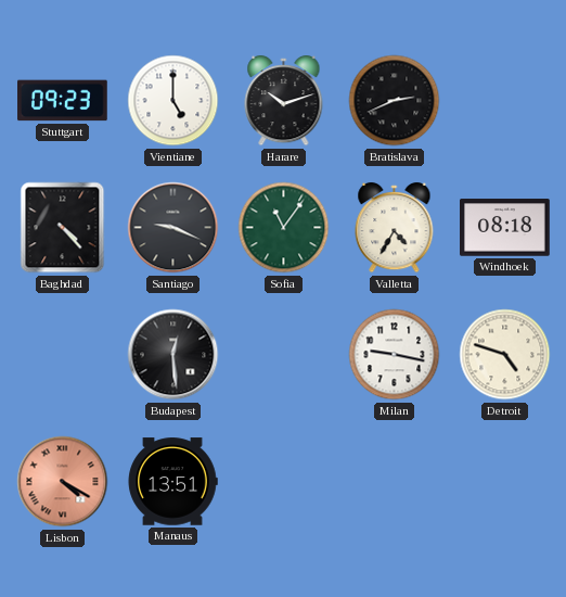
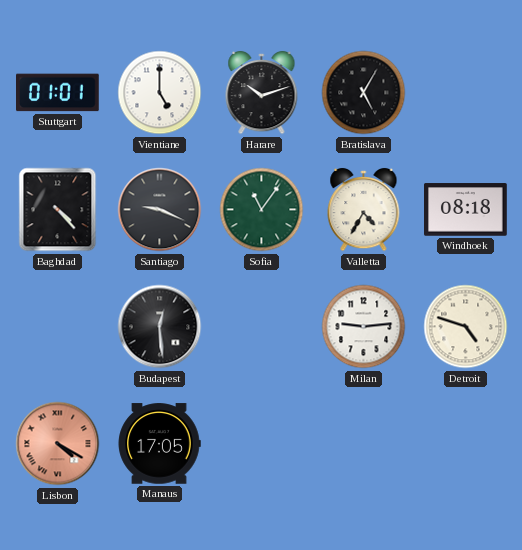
Stuttgart: 09:23 -> 01:01
Bratislava: 2:41 -> 5:05
Milan: 9:17 -> 9:14
Manaus: 13:51 -> 17:05
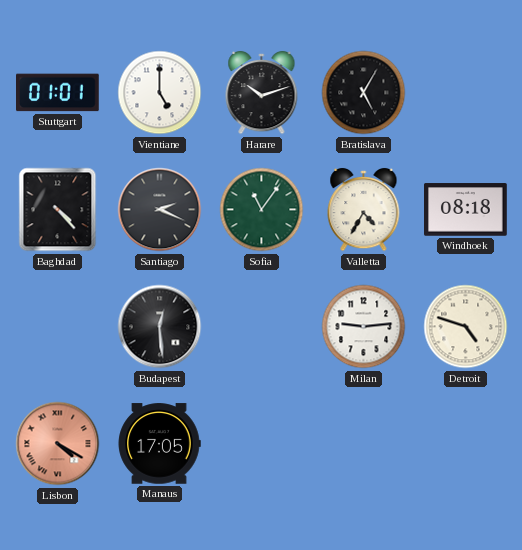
Santiago: 9:19 -> 2:19
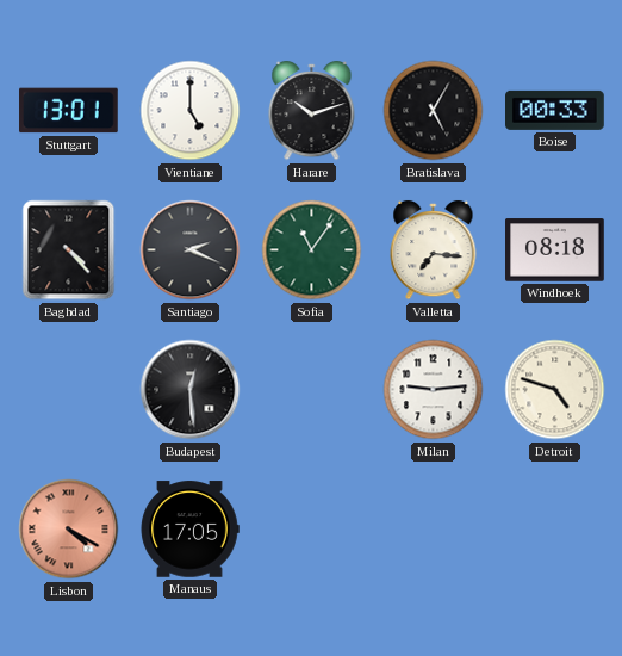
Stuttgart: 01:01 -> 13:01
Boise: none -> 00:33
Valletta: 4:35 -> 7:16
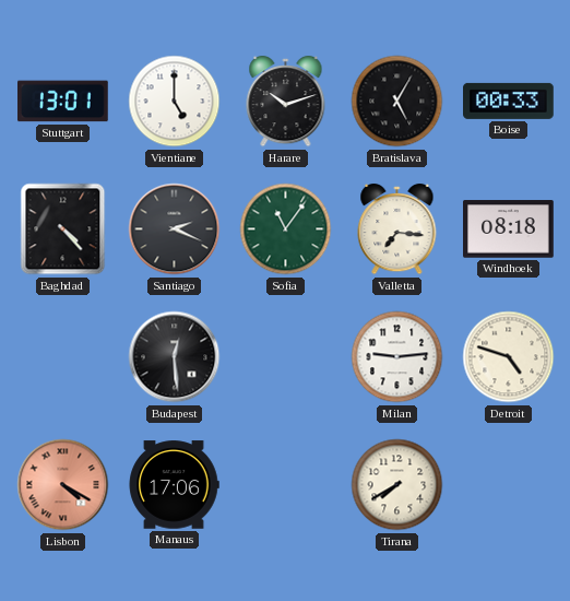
Manaus: 17:05 -> 17:06
Tirana: none -> 7:40
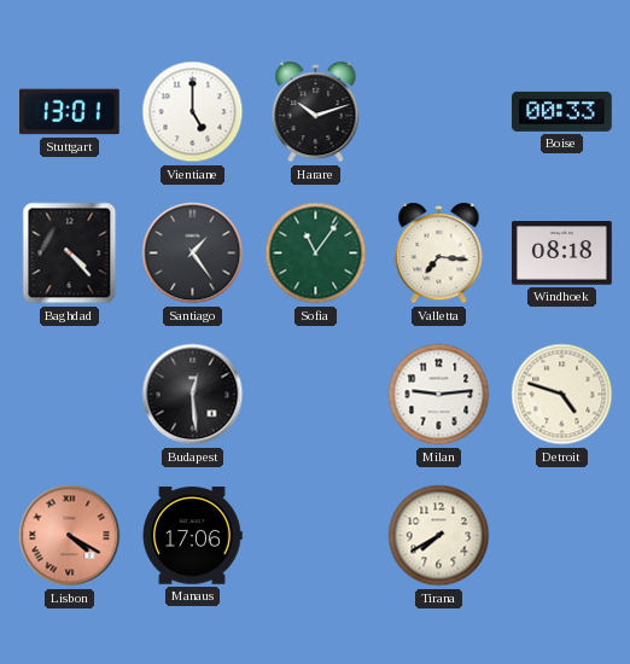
Bratislava: 5:05 -> none
Santiago: 2:19 -> 1:24
